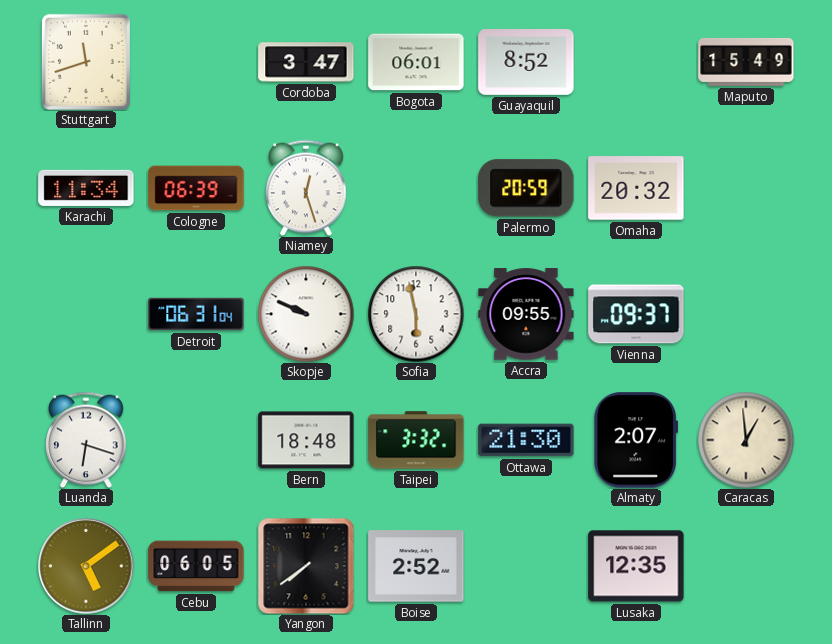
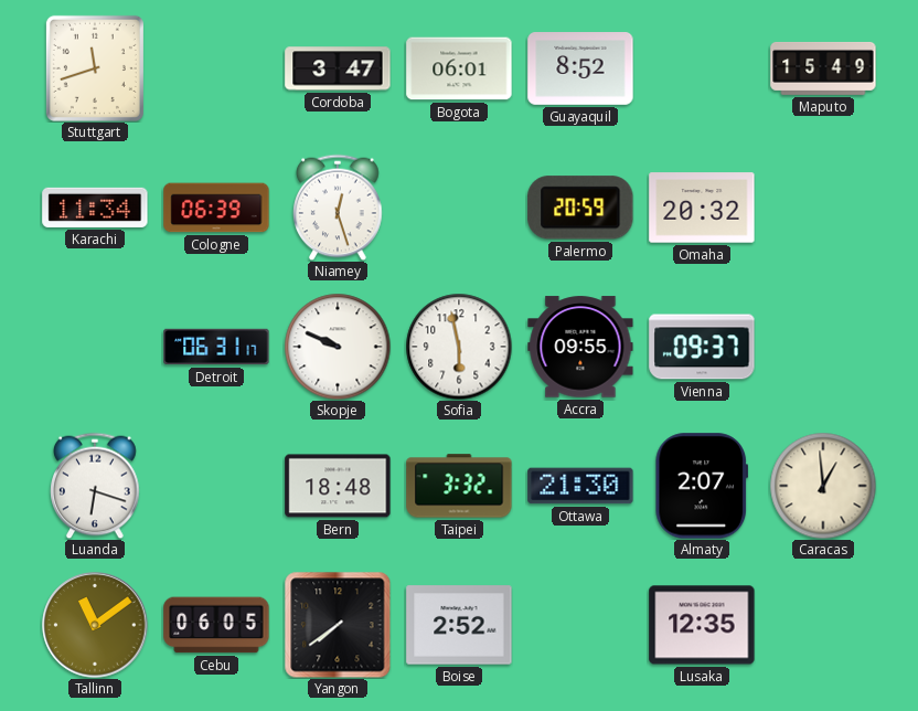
Detroit: 06:31:04 -> 06:31:17
Tallinn: 5:09 -> 11:09
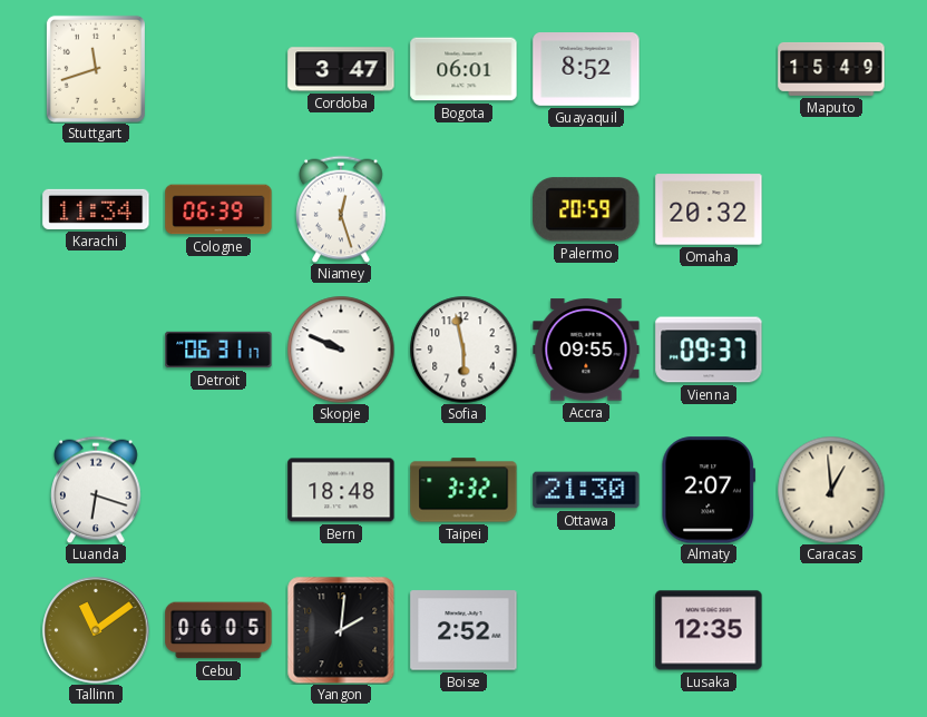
Yangon: 7:39 -> 2:01
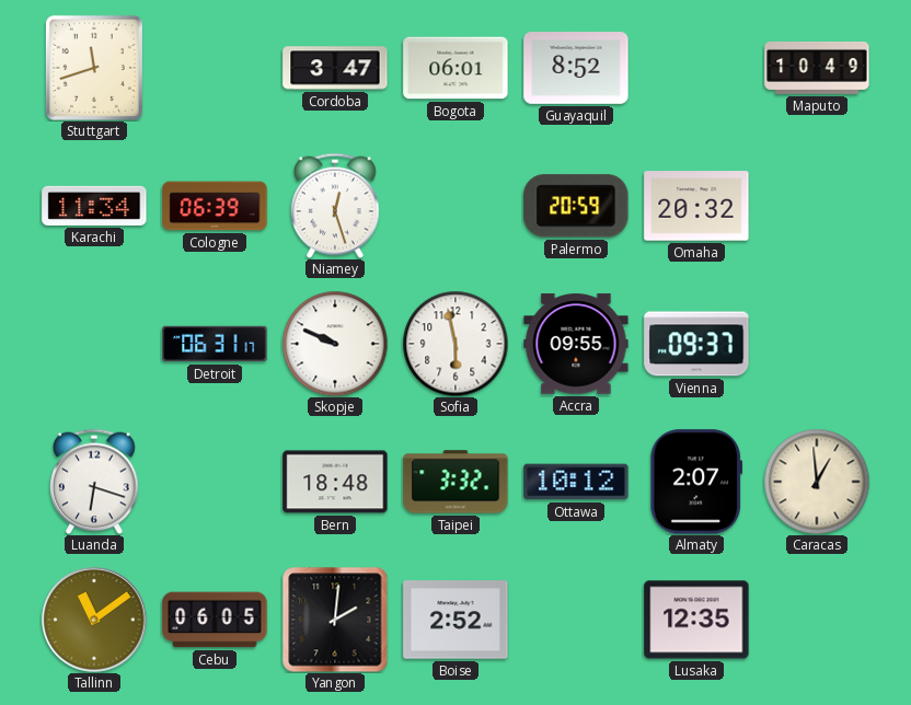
Maputo: 15:49 -> 10:49
Ottawa: 21:30 -> 10:12
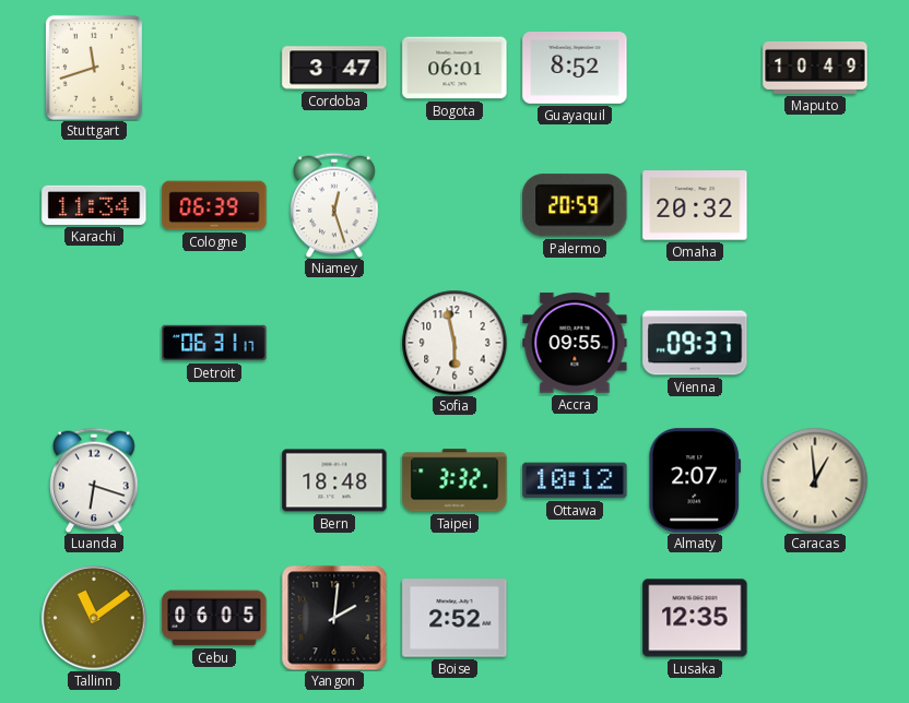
Skopje: 9:49 -> none
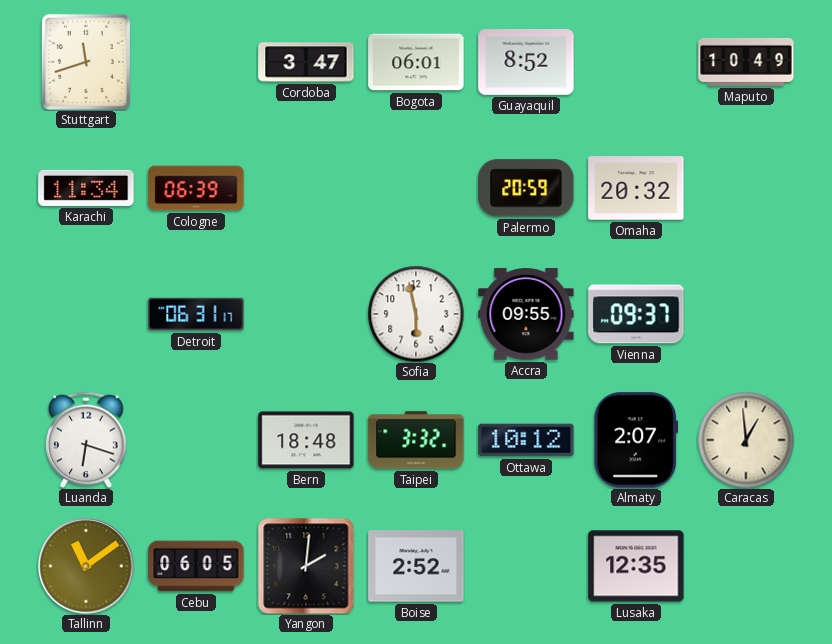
Niamey: 12:27 -> none
